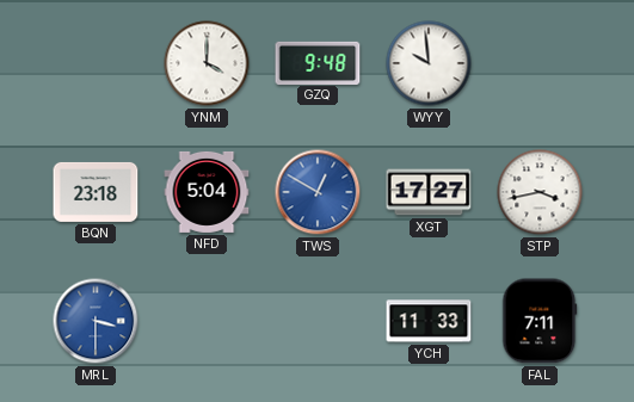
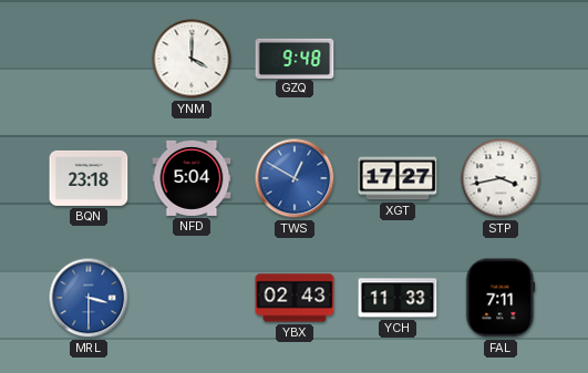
WYY: 9:59 -> none
YBX: none -> 02:43
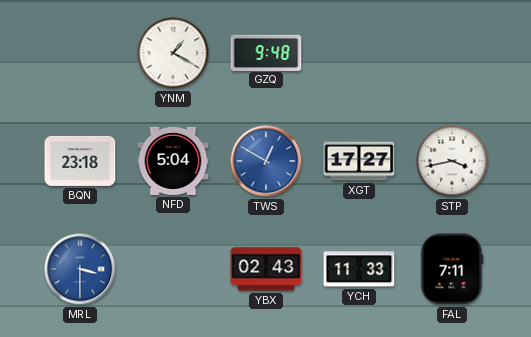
YNM: 4:00 -> 1:20
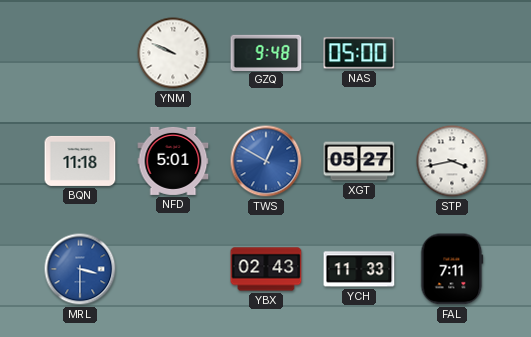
YNM: 1:20 -> 9:49
NAS: none -> 05:00
BQN: 23:18 -> 11:18
NFD: 5:04 -> 5:01
XGT: 17:27 -> 05:27
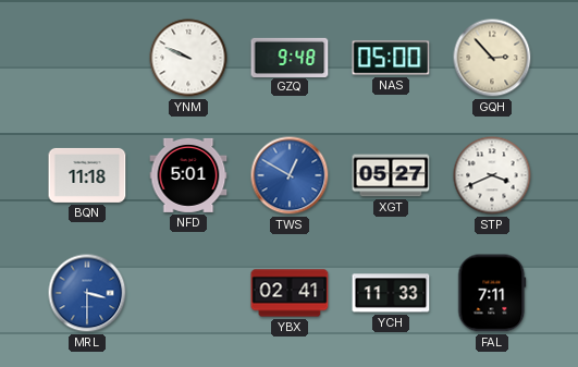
GQH: none -> 2:53
STP: 3:43 -> 3:41
YBX: 02:43 -> 02:41
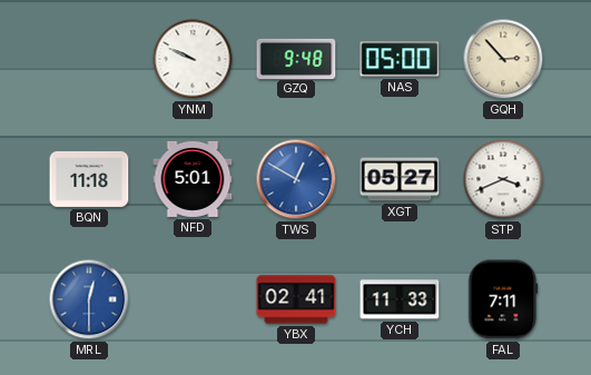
MRL: 3:30 -> 12:30
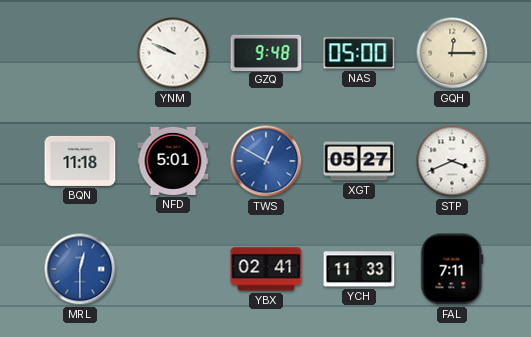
GQH: 2:53 -> 12:15
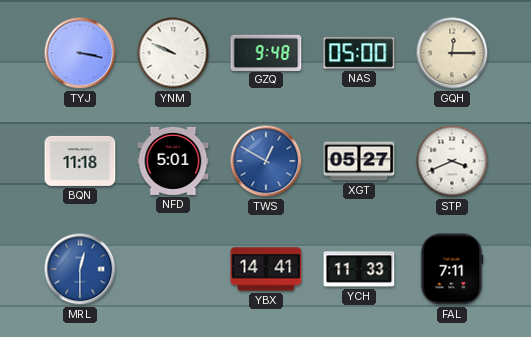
TYJ: none -> 3:17
YBX: 02:41 -> 14:41
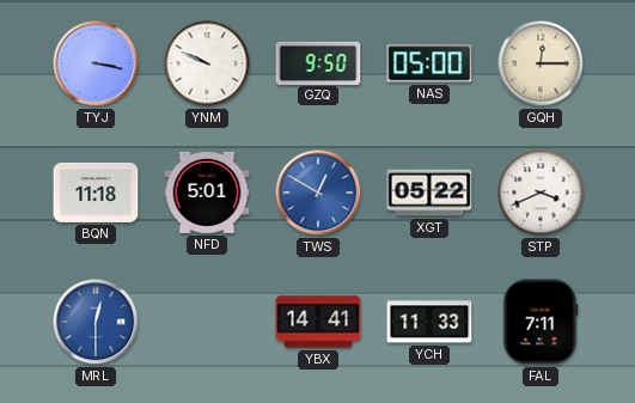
GZQ: 9:48 -> 9:50
XGT: 05:27 -> 05:22
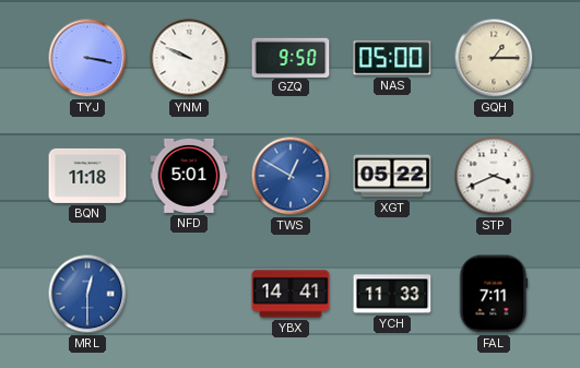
GQH: 12:15 -> 1:15
